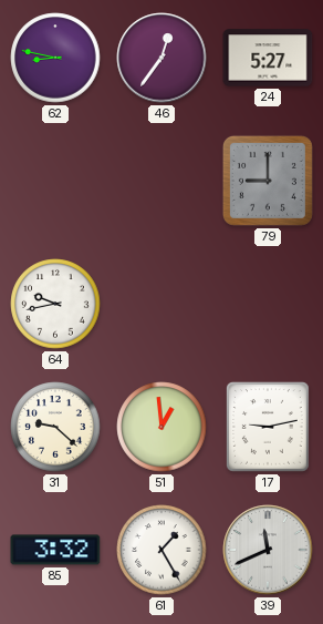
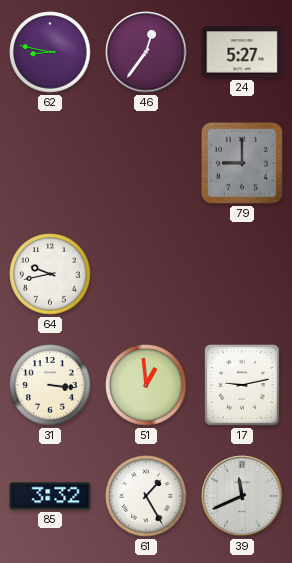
31: 9:22 -> 3:16
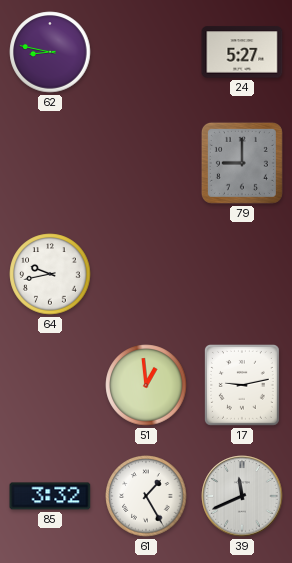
46: 12:36 -> none
31: 3:16 -> none
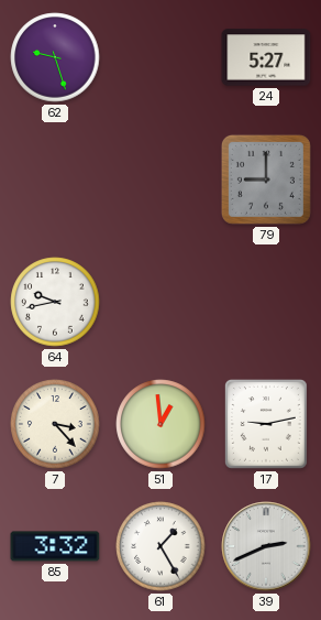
62: 8:47 -> 9:27
7: none -> 3:23
39: 11:41 -> 2:41
